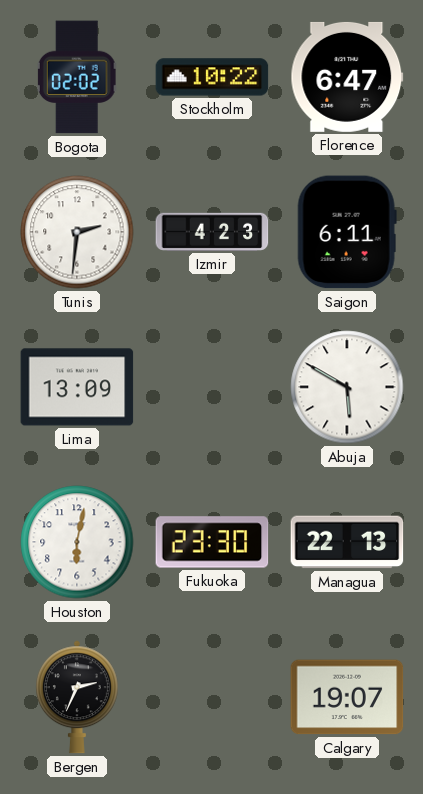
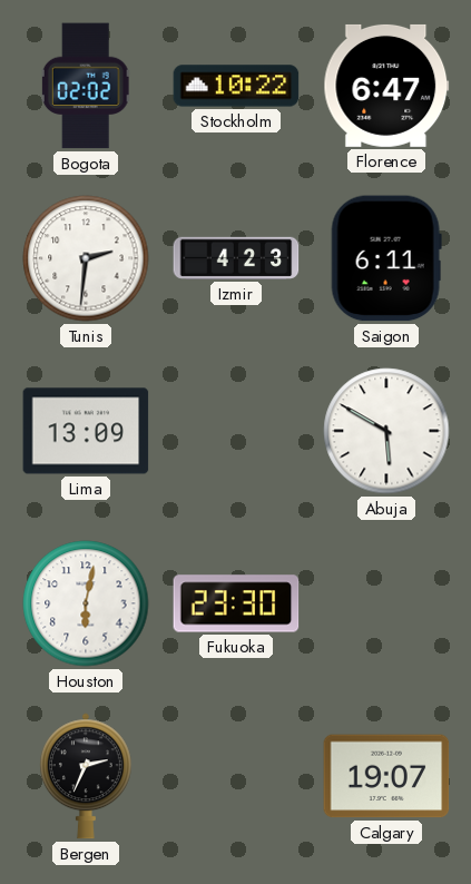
Managua: 22:13 -> none
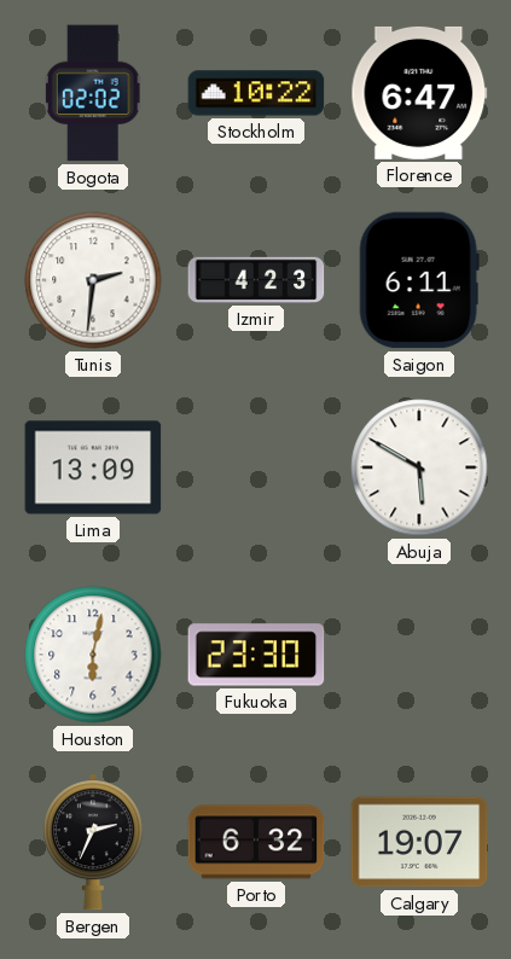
Porto: none -> 6:32
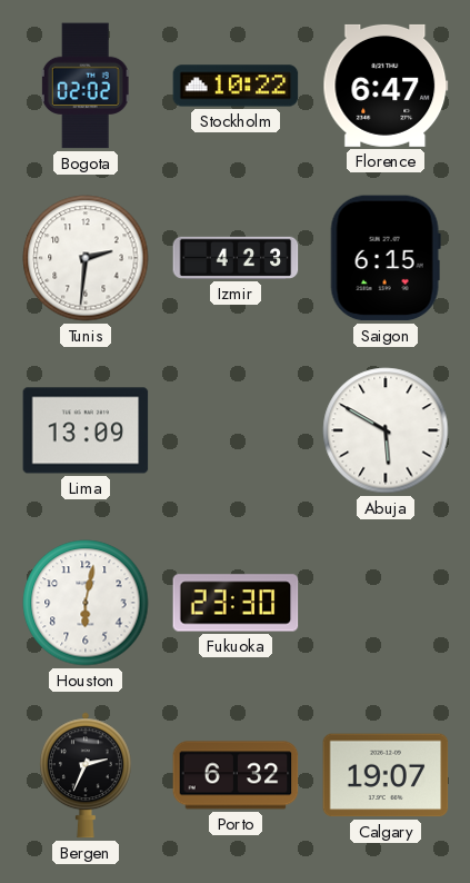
Saigon: 6:11 -> 6:15
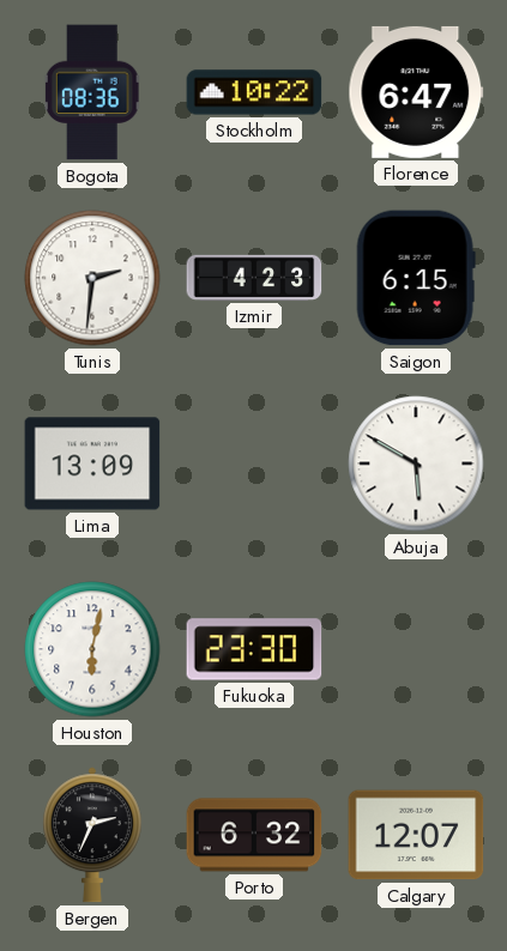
Bogota: 02:02 -> 08:36
Calgary: 19:07 -> 12:07
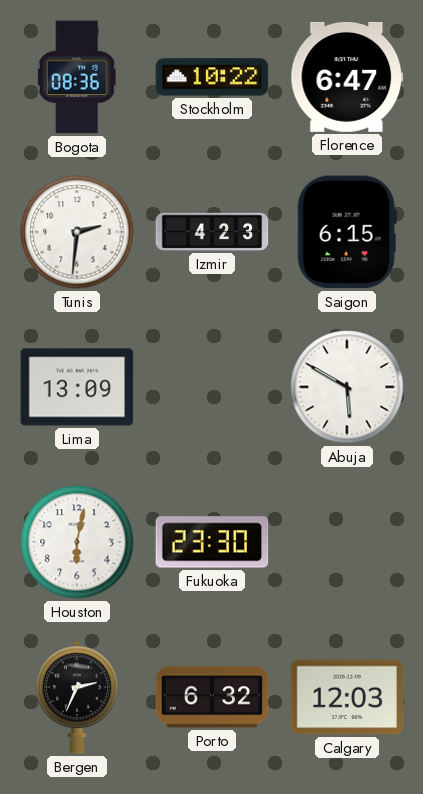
Calgary: 12:07 -> 12:03
